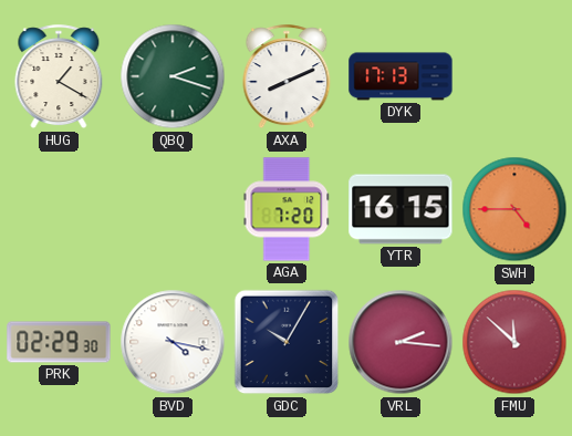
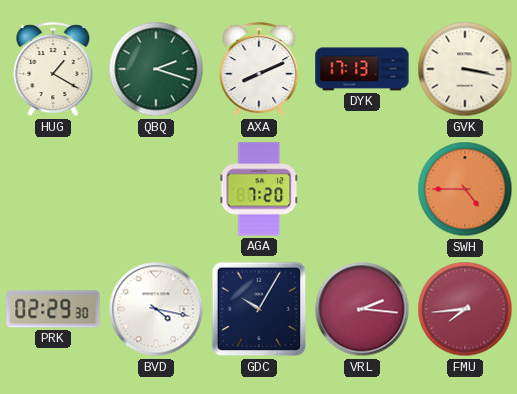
GVK: none -> 3:17
YTR: 16:15 -> none
FMU: 11:52 -> 7:44
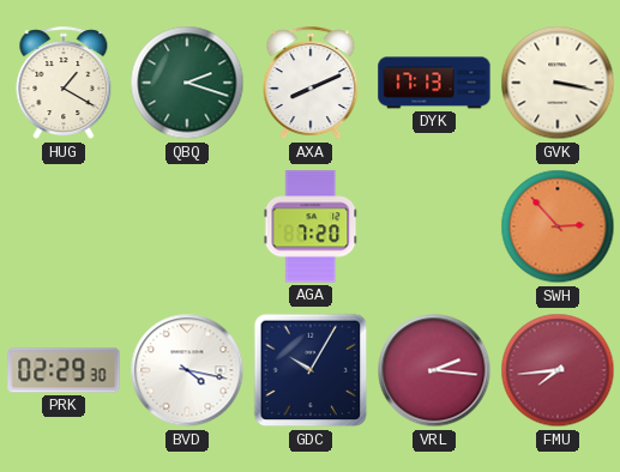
SWH: 4:45 -> 2:53
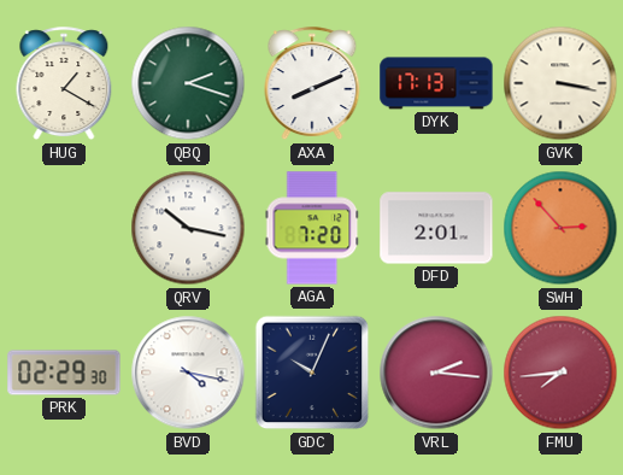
QRV: none -> 10:17
DFD: none -> 2:01
GDC: 10:05 -> 10:04
